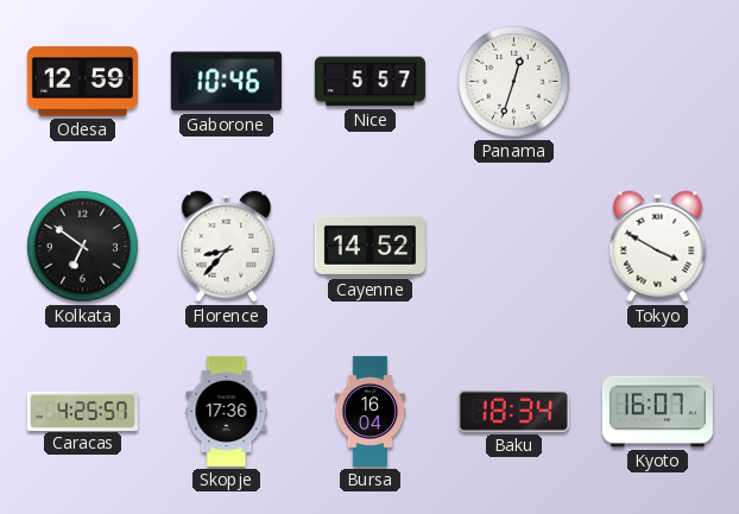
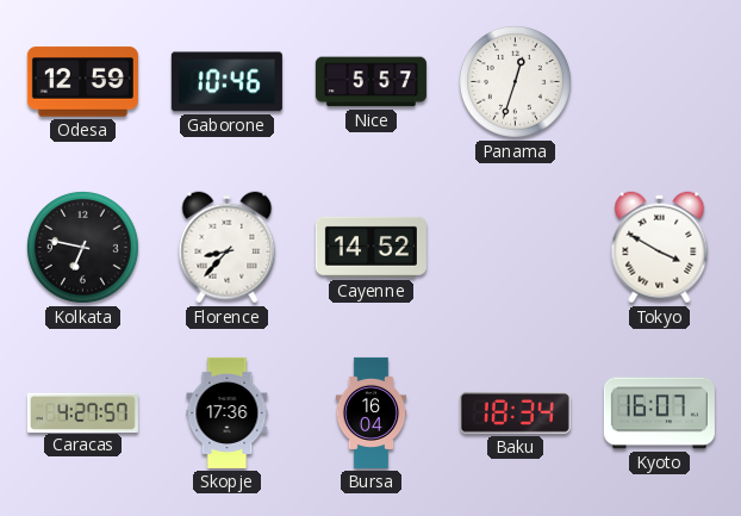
Kolkata: 6:51 -> 6:47
Caracas: 4:25 -> 4:27
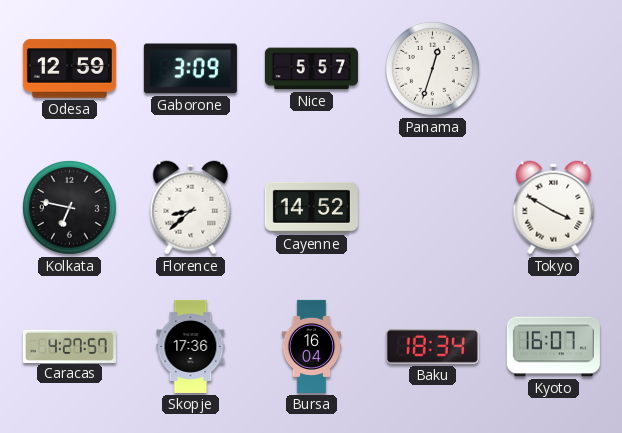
Gaborone: 10:46 -> 3:09
Florence: 8:37 -> 8:38
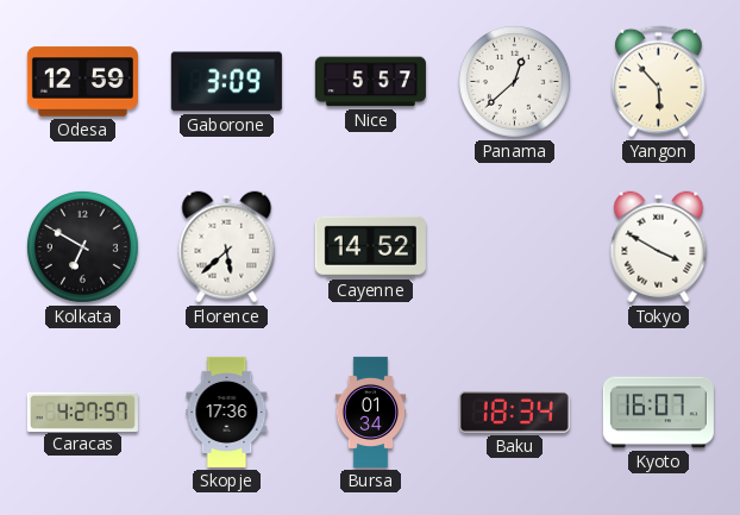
Panama: 12:33 -> 12:38
Yangon: none -> 5:53
Kolkata: 6:47 -> 6:50
Florence: 8:38 -> 5:38
Bursa: 16:04 -> 01:34
